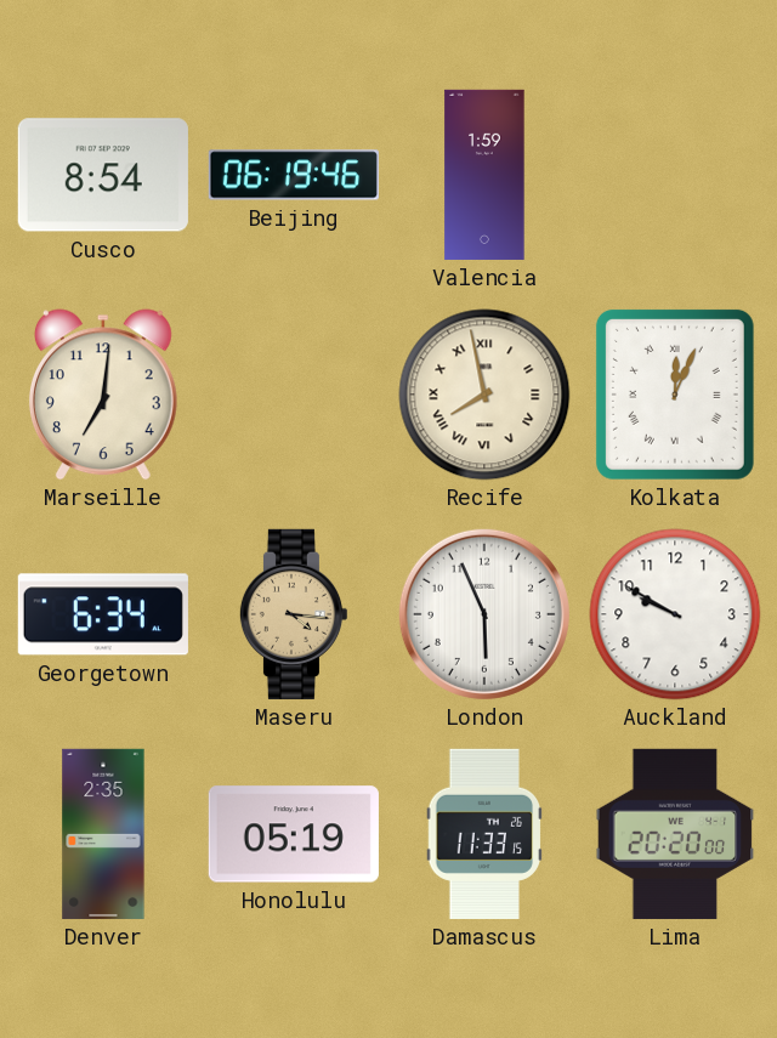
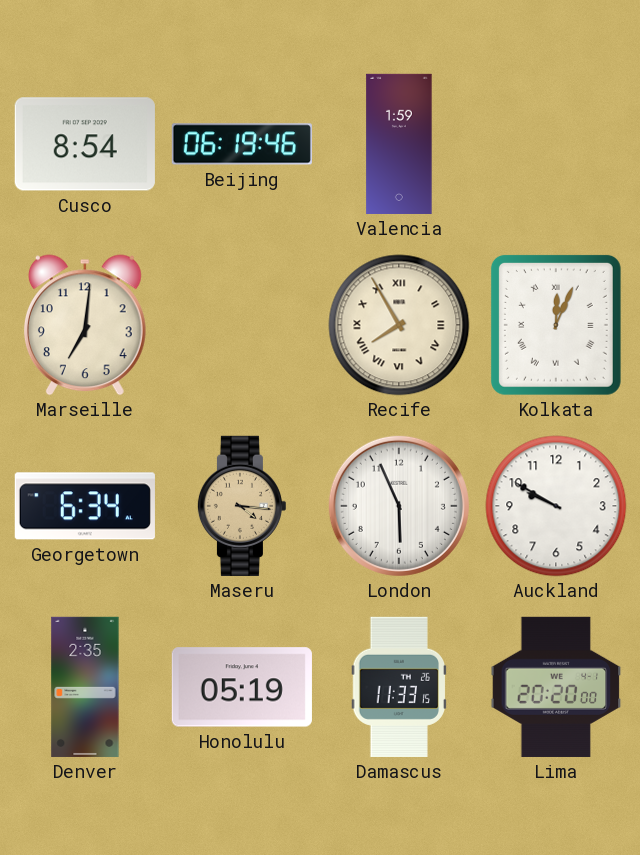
Recife: 7:58 -> 7:55
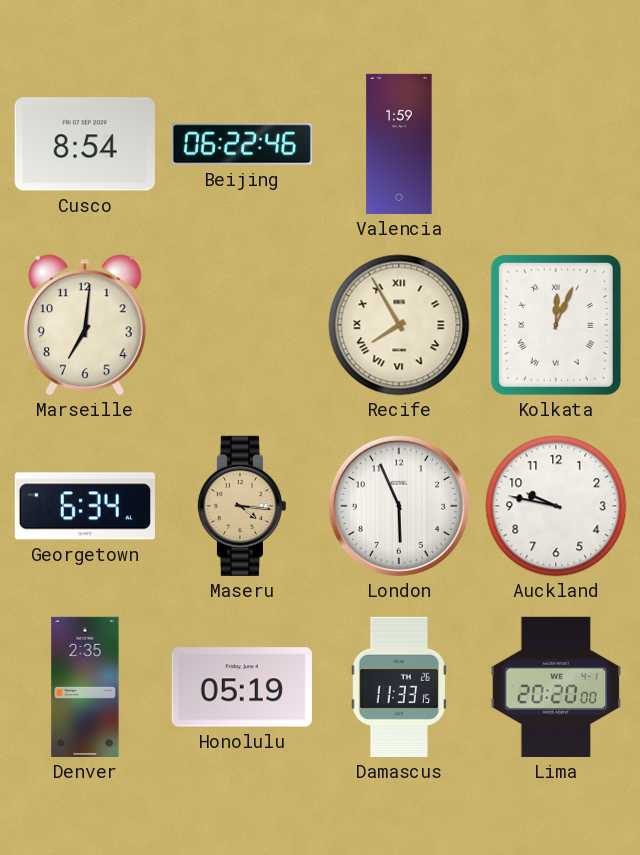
Beijing: 06:19 -> 06:22
Auckland: 9:50 -> 9:47
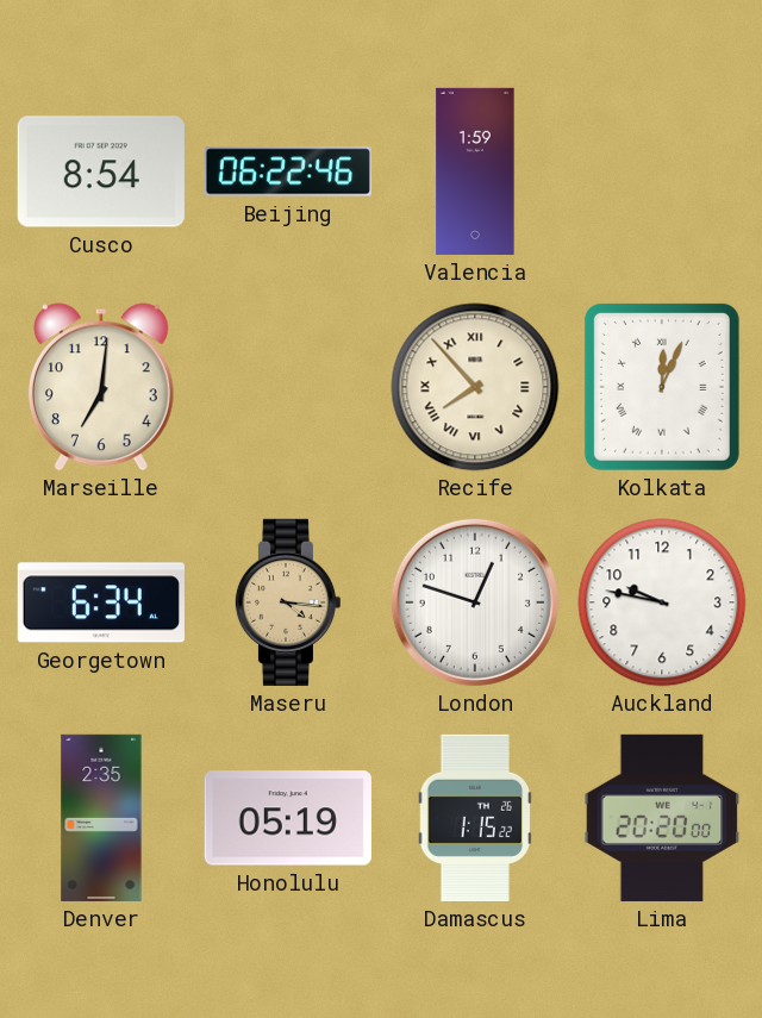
Recife: 7:55 -> 7:53
London: 5:56 -> 12:48
Damascus: 11:33 -> 1:15
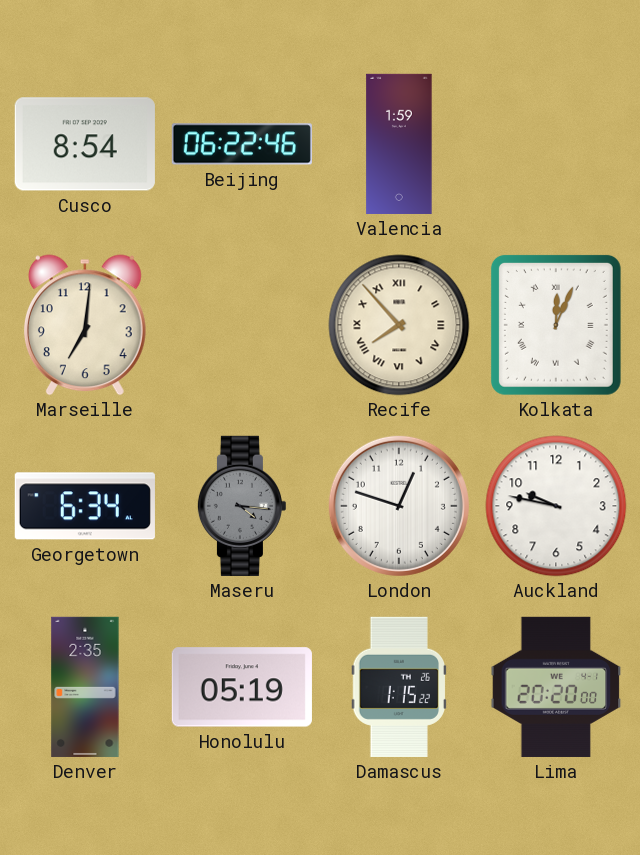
Maseru dial: champagne -> grey
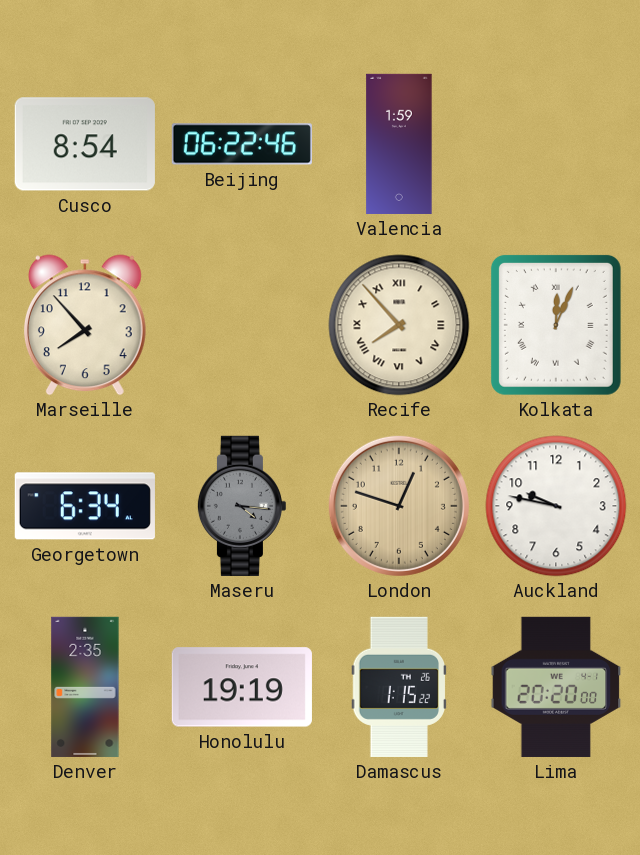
Marseille: 7:01 -> 7:53
London dial: white -> champagne
Honolulu: 05:19 -> 19:19
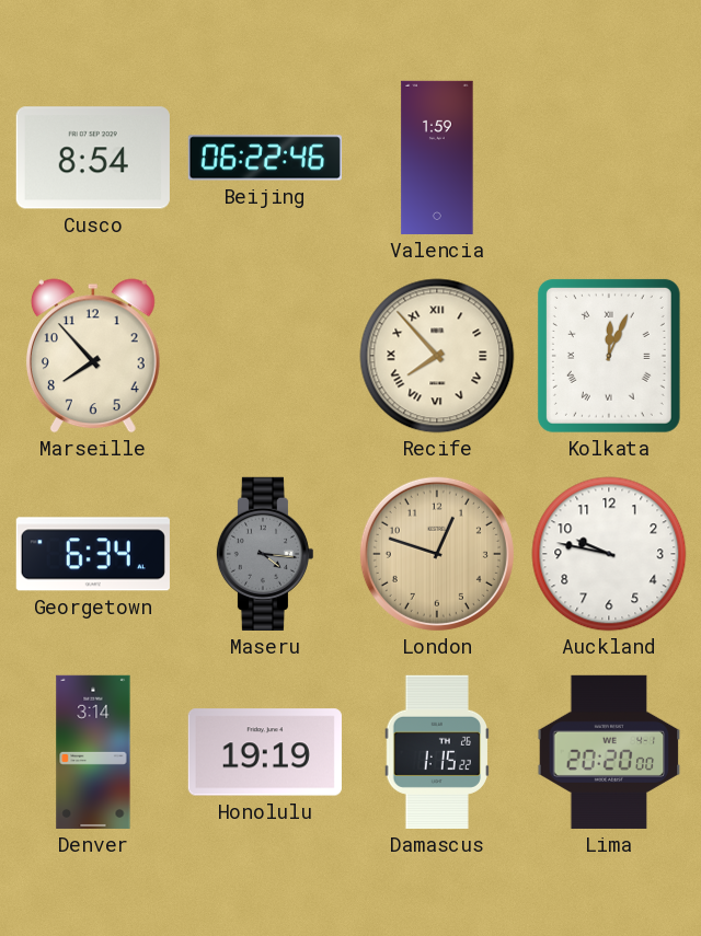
Denver: 2:35 -> 3:14
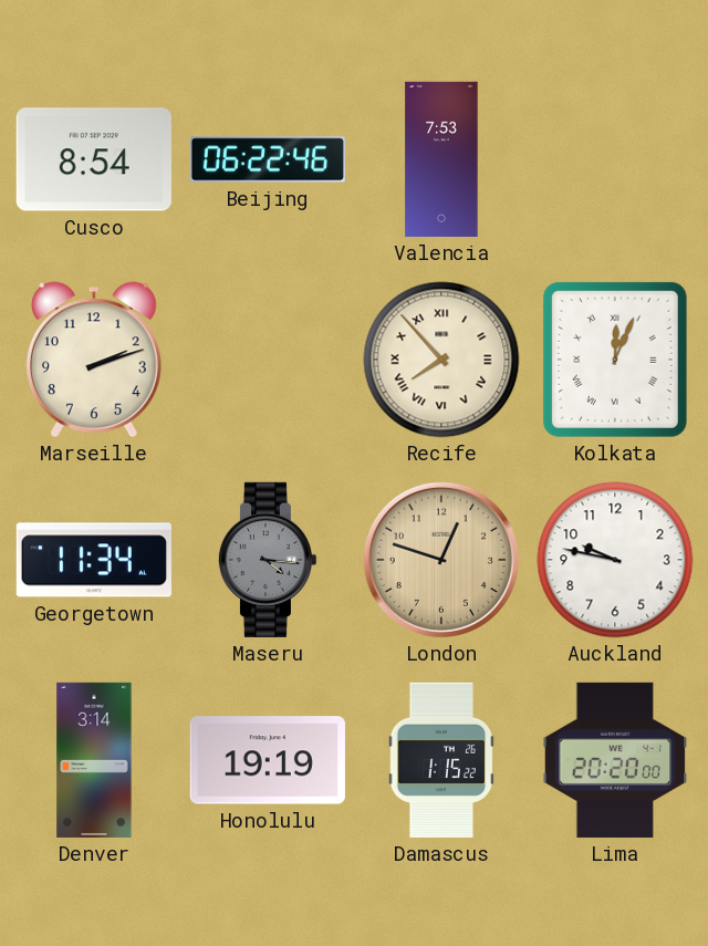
Valencia: 1:59 -> 7:53
Marseille: 7:53 -> 2:12
Georgetown: 6:34 -> 11:34
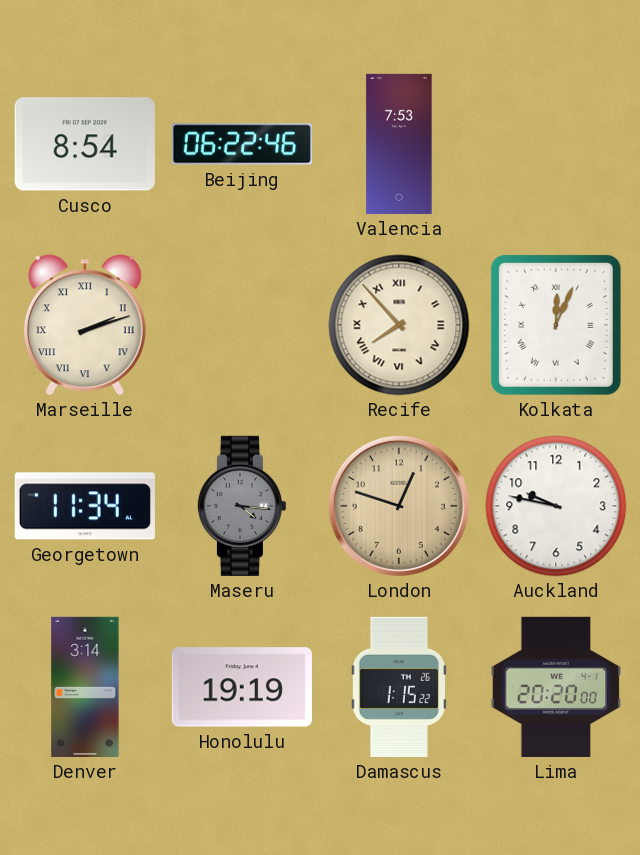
Marseille numerals: Arabic -> Roman
